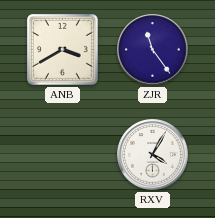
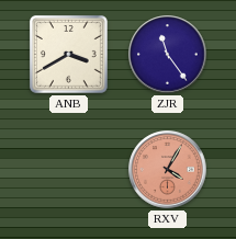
RXV dial: white -> salmon
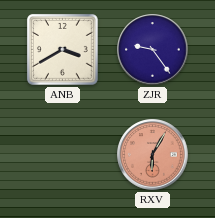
ZJR: 11:24 -> 9:24
RXV: 4:05 -> 6:05
